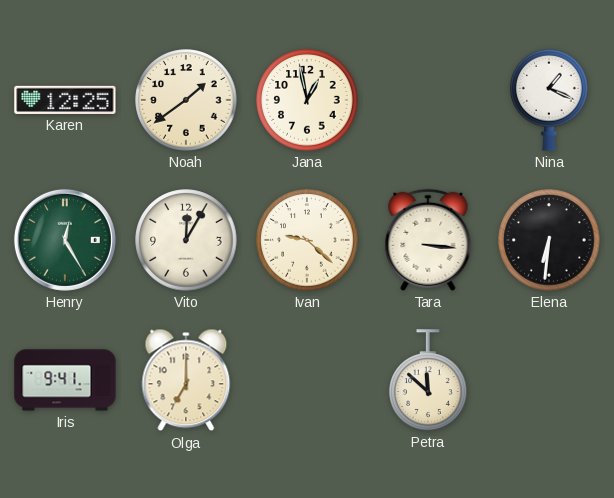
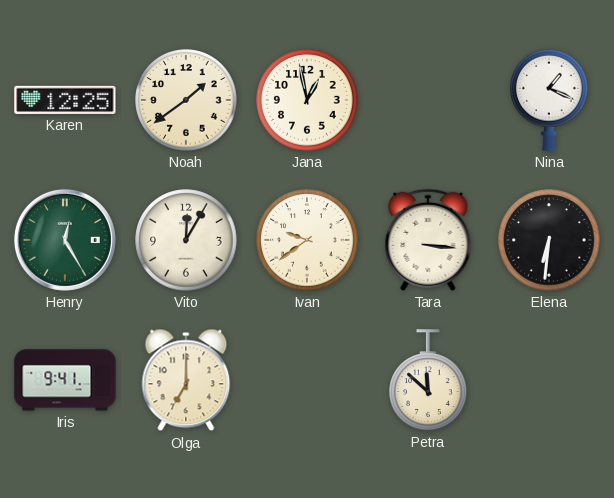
Ivan: 9:22 -> 9:39
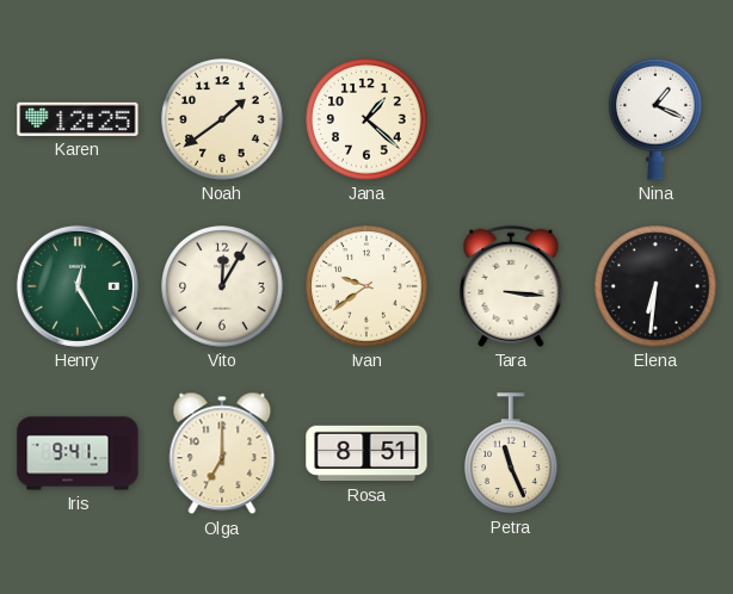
Jana: 12:58 -> 1:22
Rosa: none -> 8:51
Petra: 11:52 -> 11:26
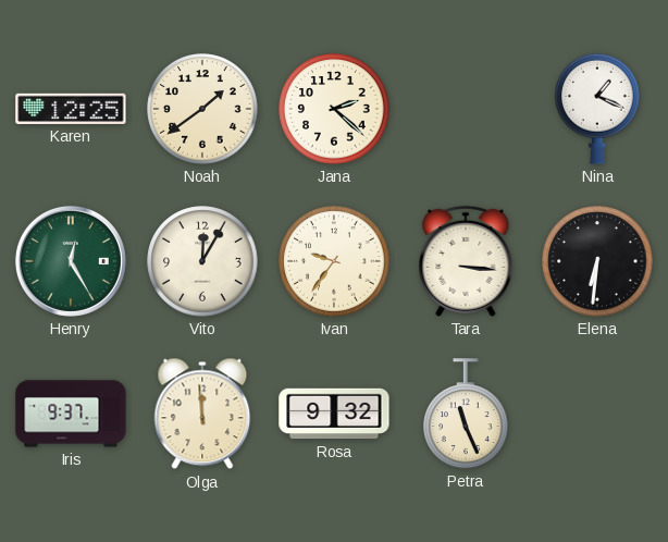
Jana: 1:22 -> 2:22
Ivan: 9:39 -> 9:36
Iris: 9:41 -> 9:37
Olga: 7:00 -> 11:59
Rosa: 8:51 -> 9:32
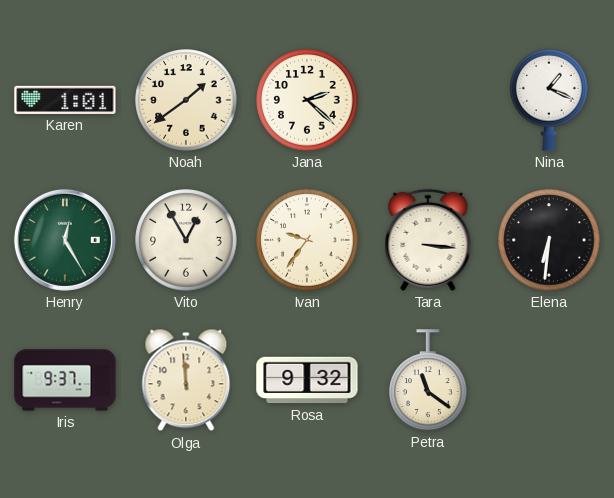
Karen: 12:25 -> 1:01
Vito: 12:05 -> 12:55
Petra: 11:26 -> 11:21
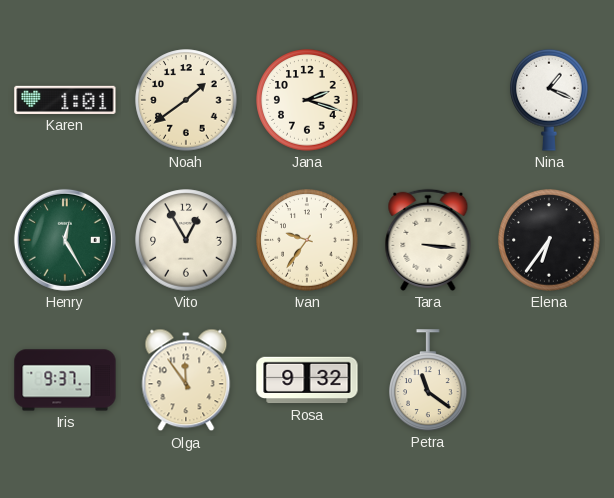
Jana: 2:22 -> 2:18
Elena: 6:31 -> 6:36
Olga: 11:59 -> 11:54
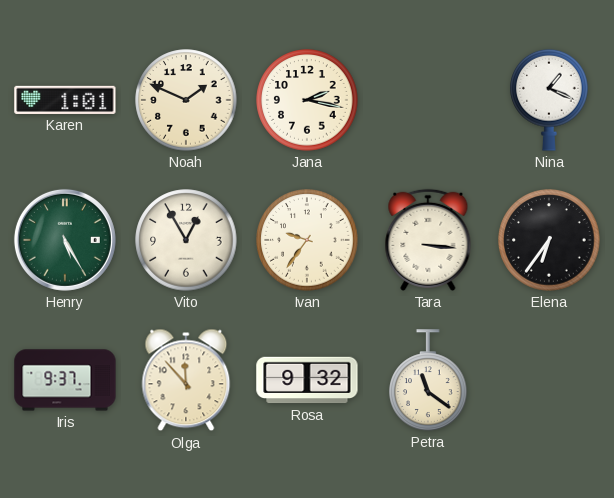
Noah: 1:39 -> 1:49
Jana: 2:18 -> 2:17
Henry: 12:25 -> 5:25
Olga: 11:54 -> 11:53
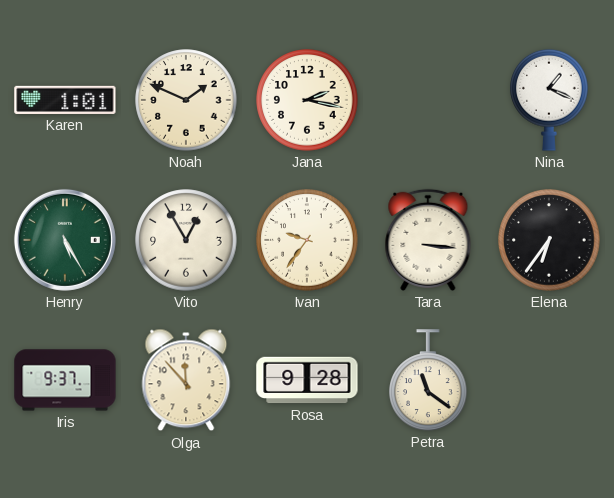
Rosa: 9:32 -> 9:28
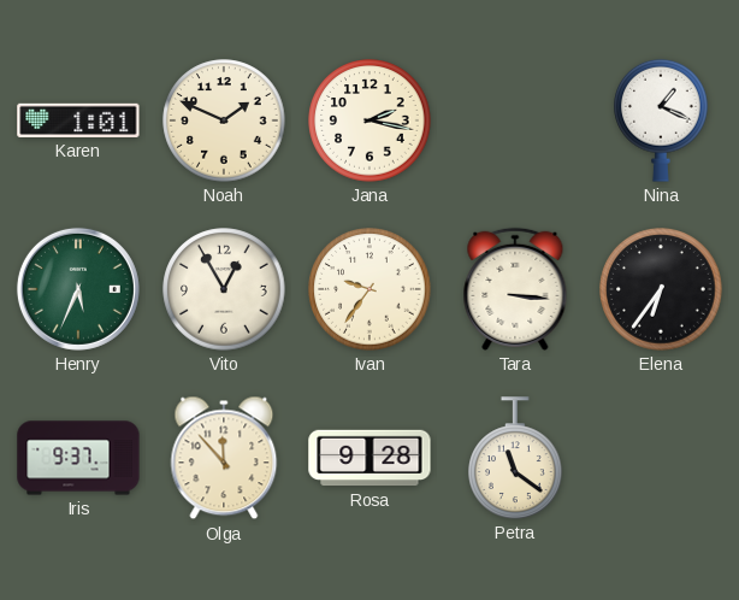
Henry: 5:25 -> 5:34
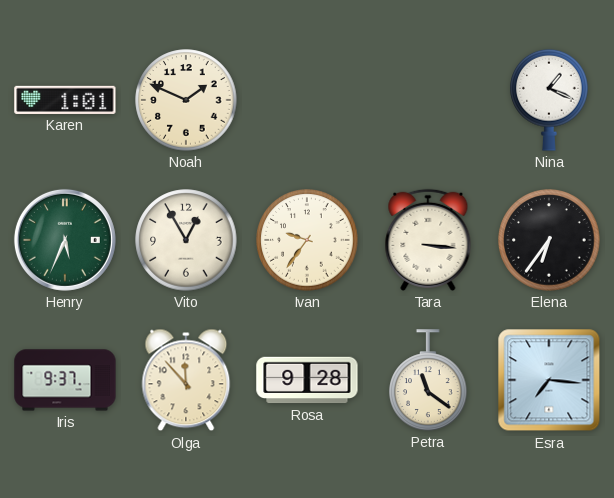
Jana: 2:17 -> none
Esra: none -> 7:16
